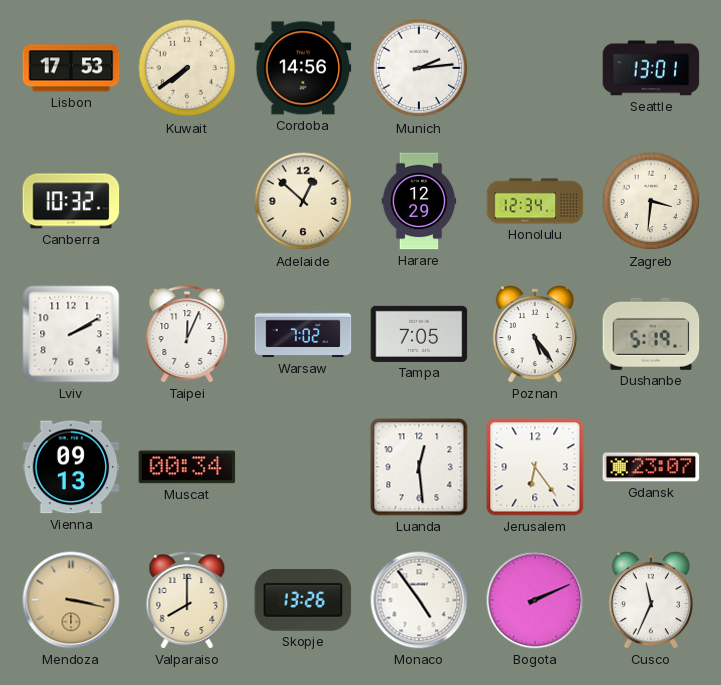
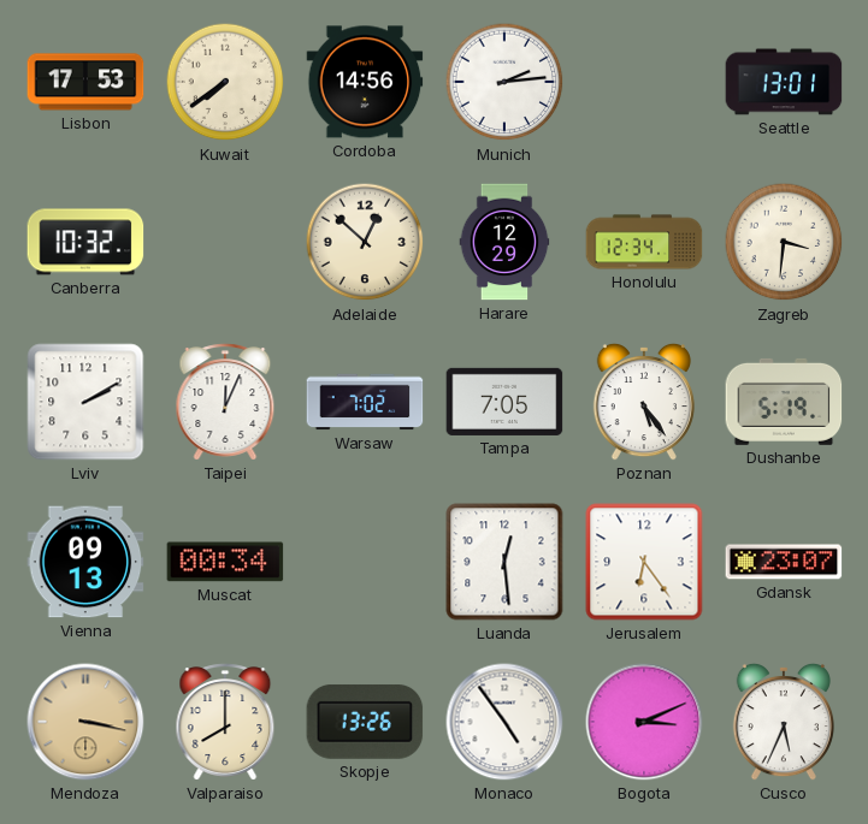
Bogota: 2:11 -> 3:11
Cusco: 11:34 -> 5:34
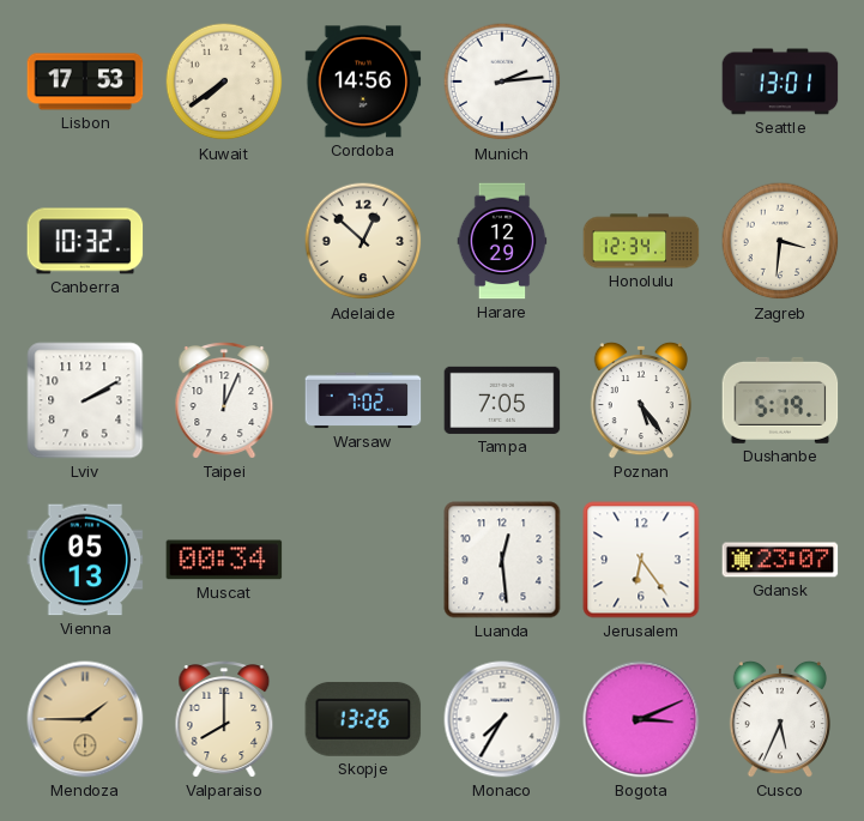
Vienna: 09:13 -> 05:13
Mendoza: 3:17 -> 1:45
Monaco: 4:54 -> 7:35
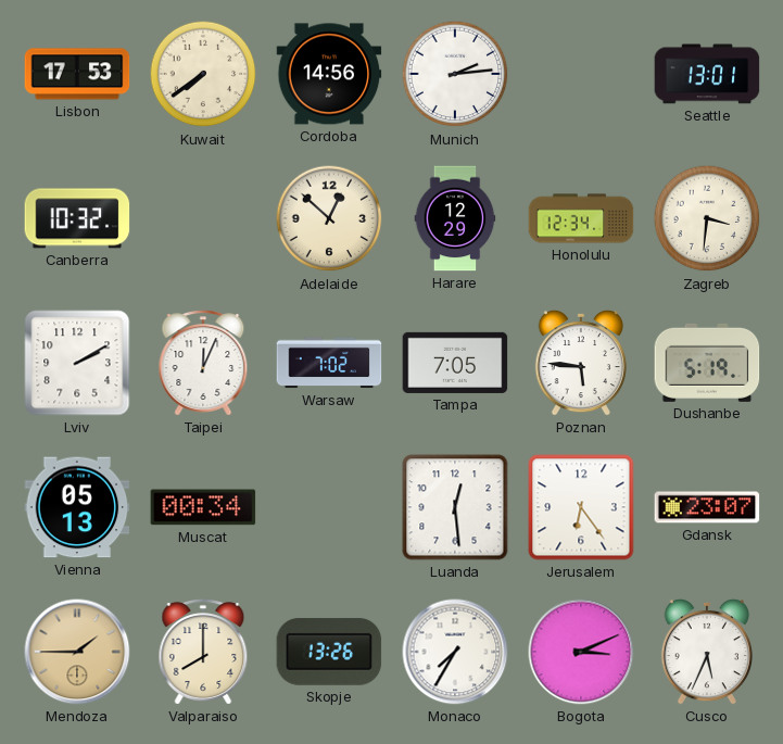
Poznan: 5:24 -> 5:46
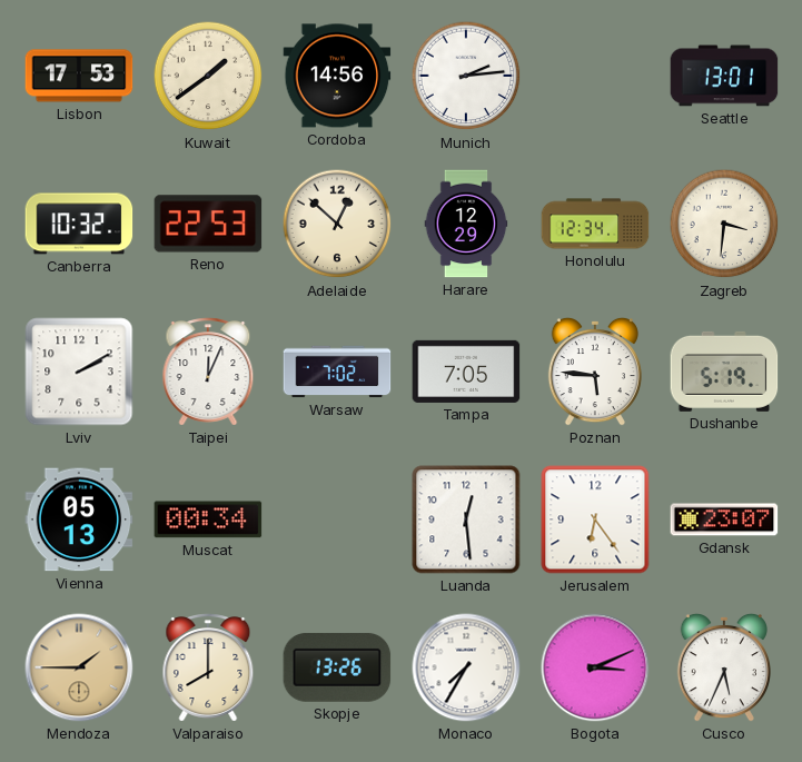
Kuwait: 7:39 -> 1:39
Reno: none -> 22:53
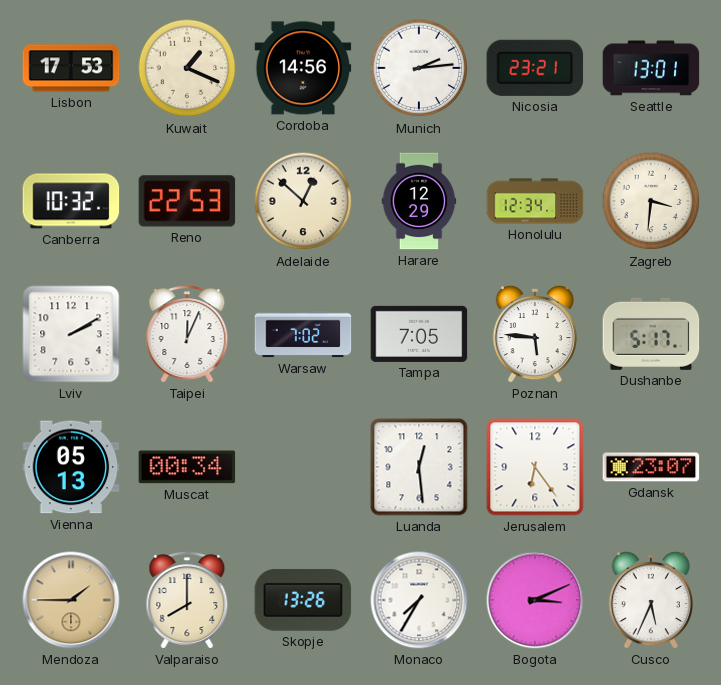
Kuwait: 1:39 -> 1:19
Nicosia: none -> 23:21
Dushanbe: 5:19 -> 5:17
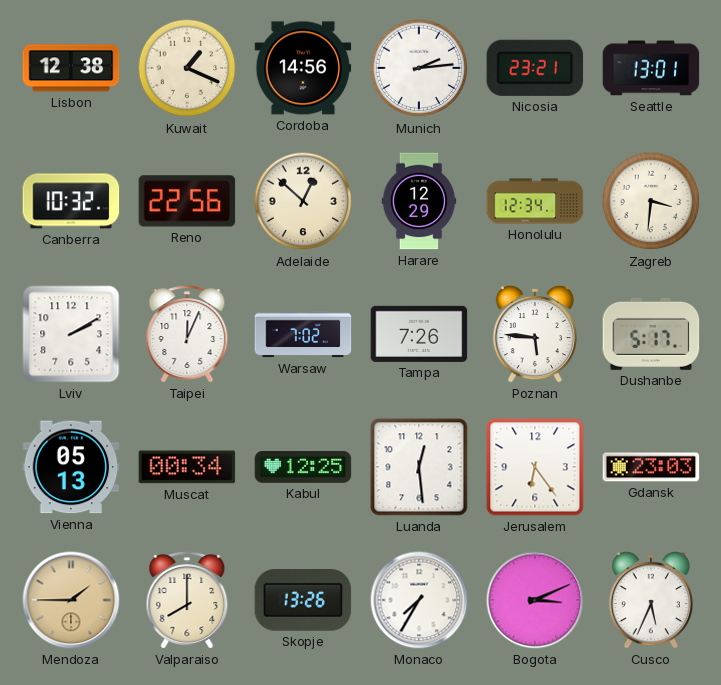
Lisbon: 17:53 -> 12:38
Reno: 22:53 -> 22:56
Tampa: 7:05 -> 7:26
Kabul: none -> 12:25
Gdansk: 23:07 -> 23:03
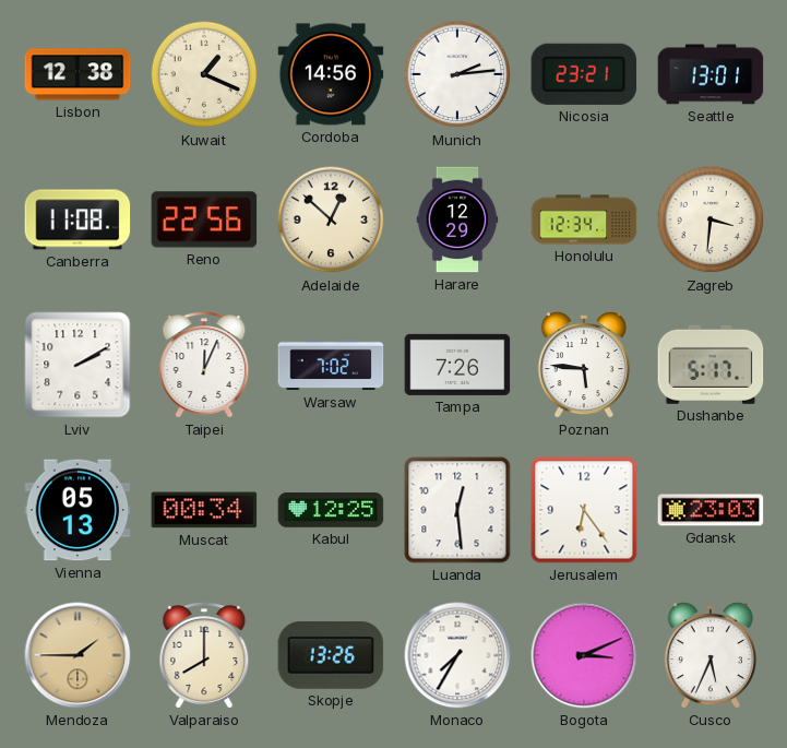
Canberra: 10:32 -> 11:08
